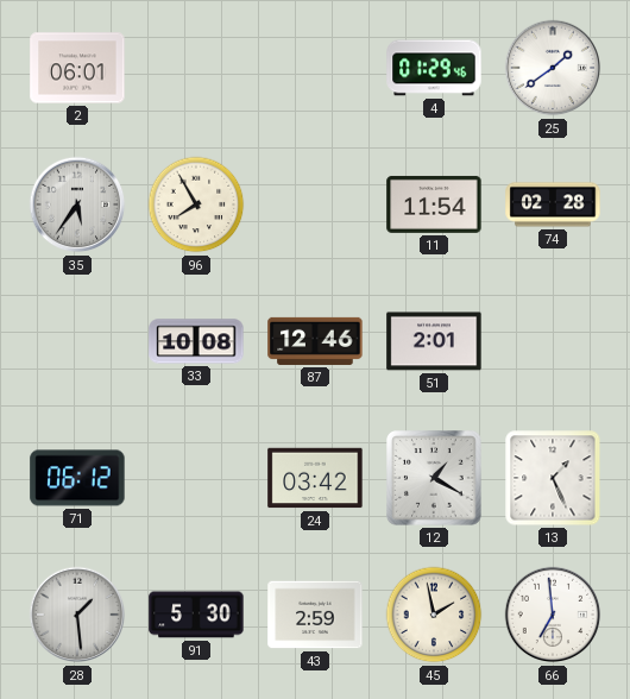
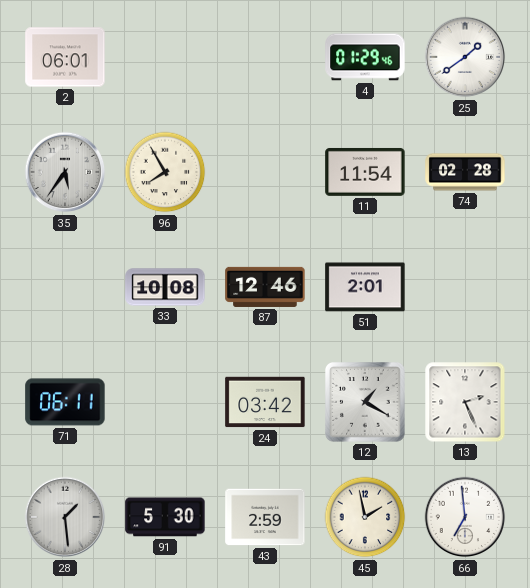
71: 06:12 -> 06:11
13: 1:26 -> 2:26
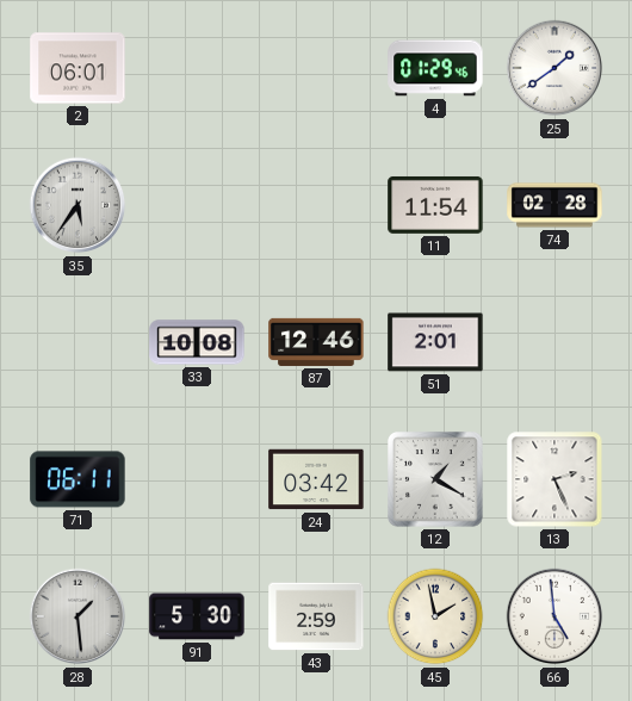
96: 7:55 -> none
66: 6:59 -> 4:59
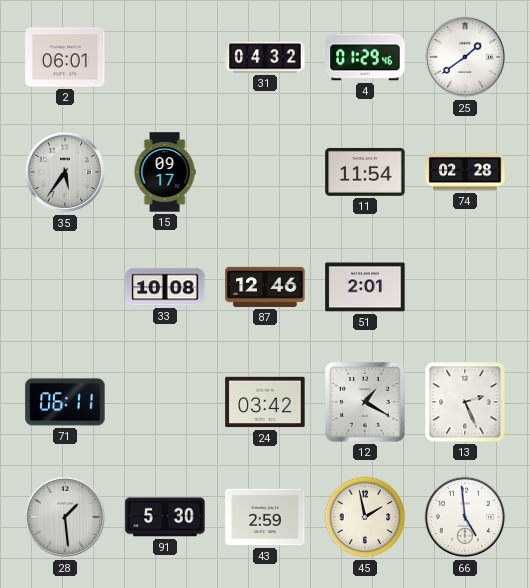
31: none -> 04:32
15: none -> 09:17
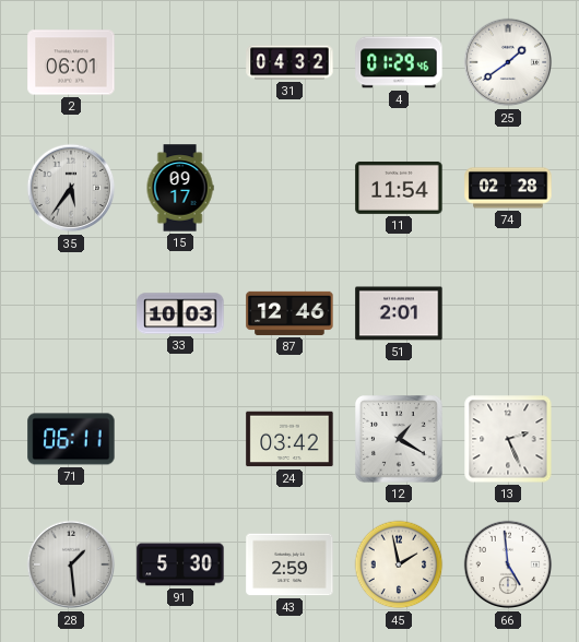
33: 10:08 -> 10:03
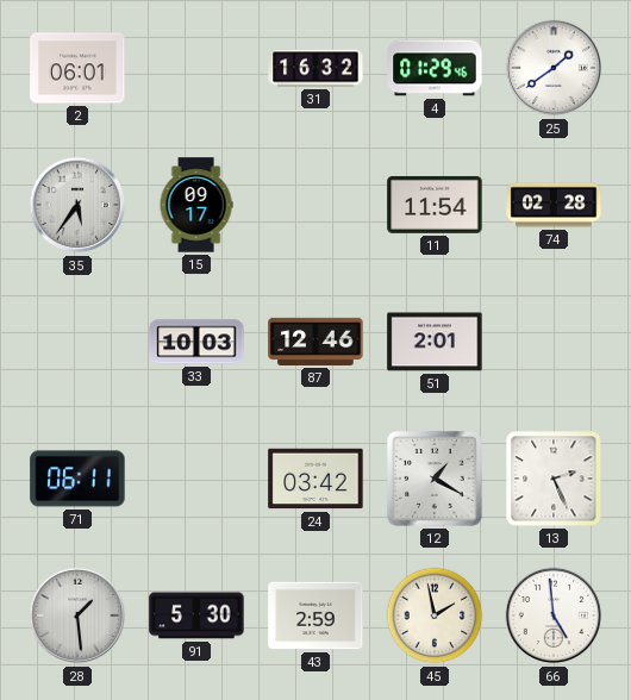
31: 04:32 -> 16:32
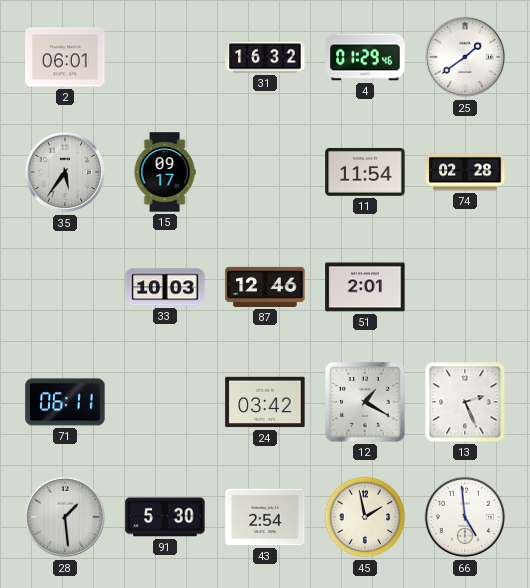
43: 2:59 -> 2:54
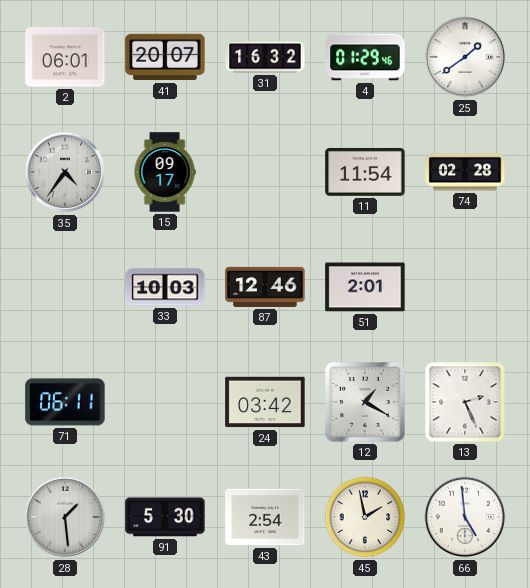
41: none -> 20:07
35: 5:36 -> 4:36
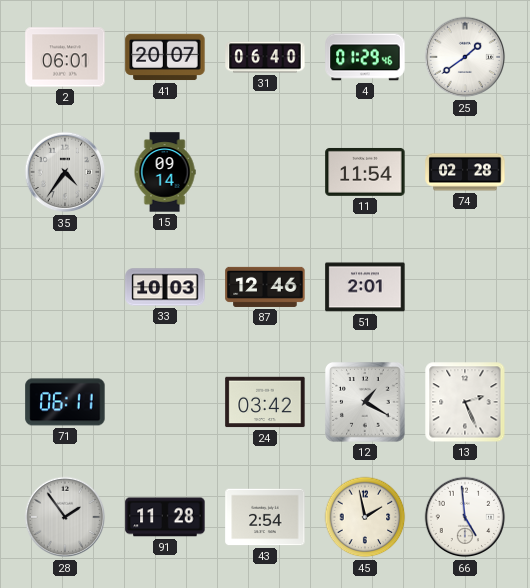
31: 16:32 -> 06:40
15: 09:17 -> 09:14
28: 1:29 -> 1:54
91: 5:30 -> 11:28
